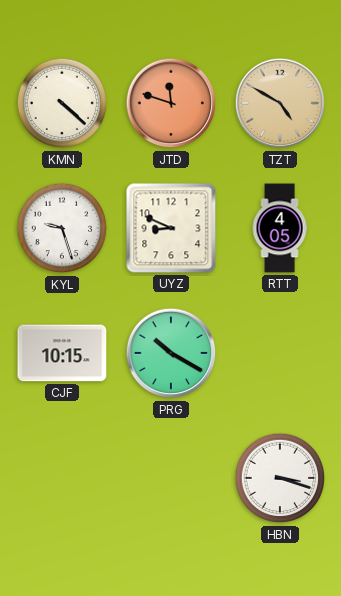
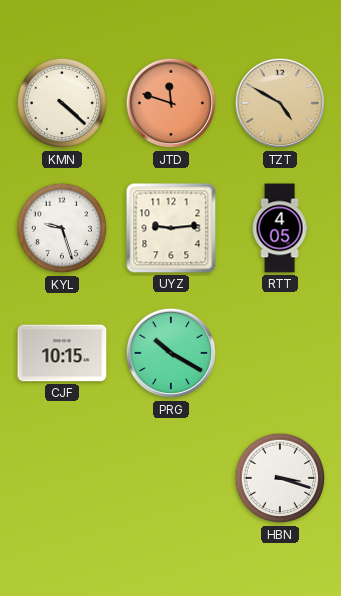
UYZ: 8:49 -> 9:14
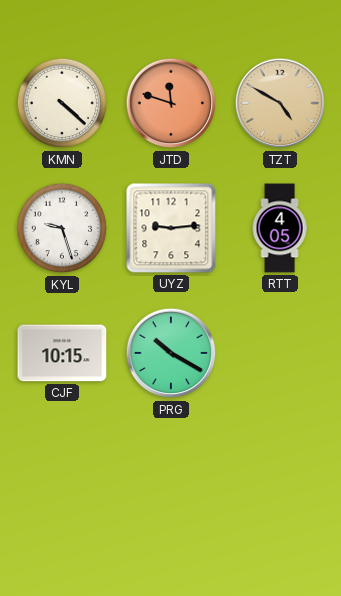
HBN: 3:18 -> none
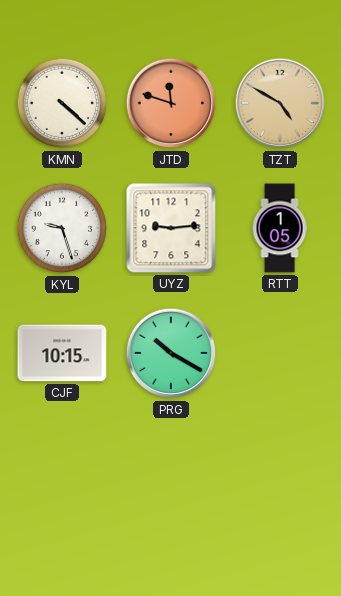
RTT: 4:05 -> 1:05
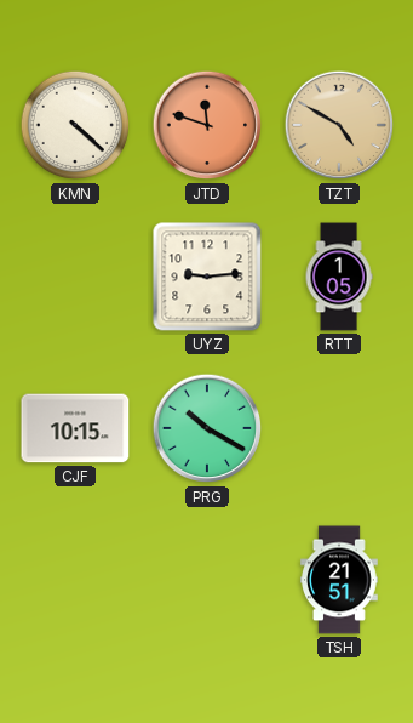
KYL: 9:27 -> none
TSH: none -> 21:51
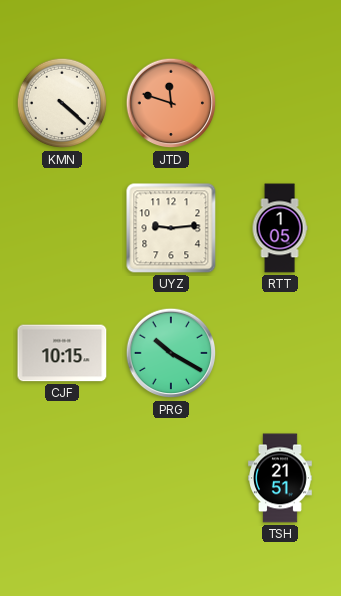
TZT: 4:50 -> none
